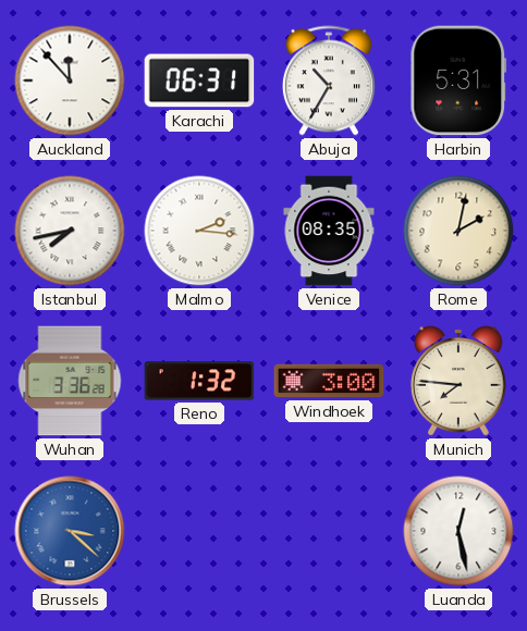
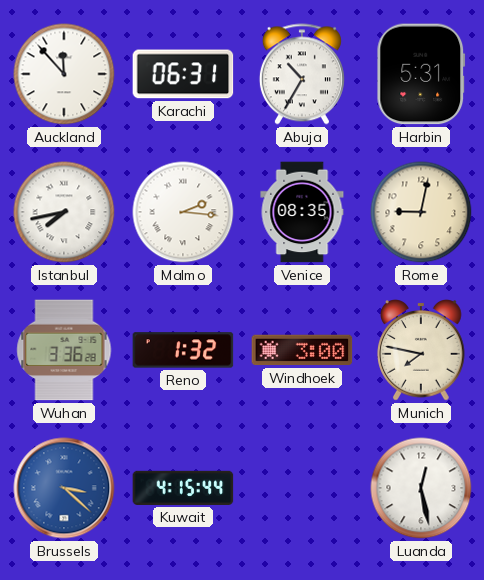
Rome: 2:02 -> 9:02
Munich: 7:46 -> 7:47
Kuwait: none -> 4:15
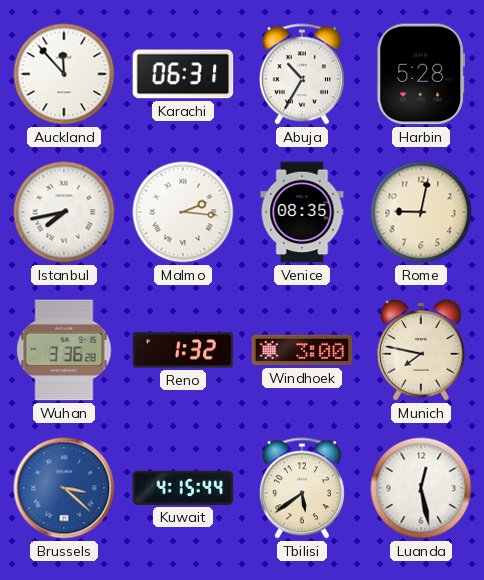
Harbin: 5:31 -> 5:28
Tbilisi: none -> 5:39
